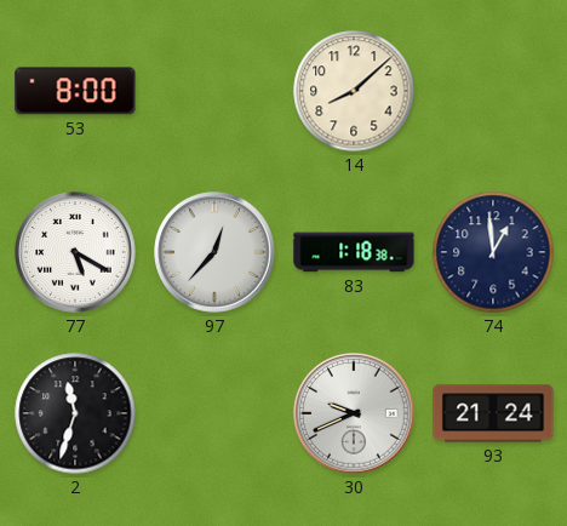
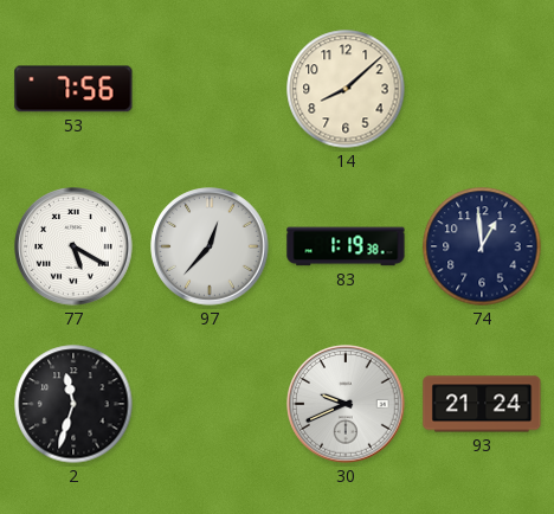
53: 8:00 -> 7:56
83: 1:18 -> 1:19
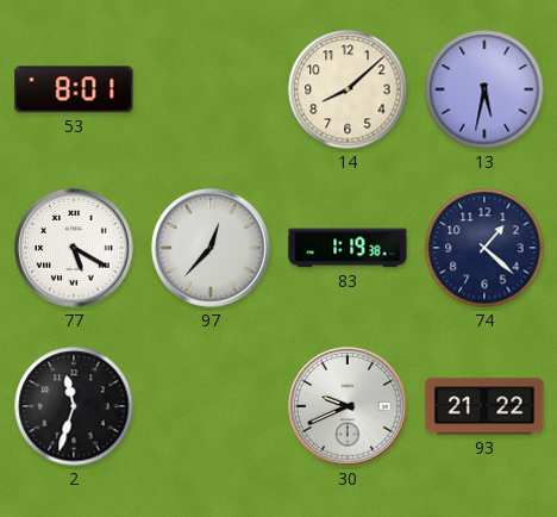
53: 7:56 -> 8:01
13: none -> 5:32
74: 12:59 -> 1:22
93: 21:24 -> 21:22
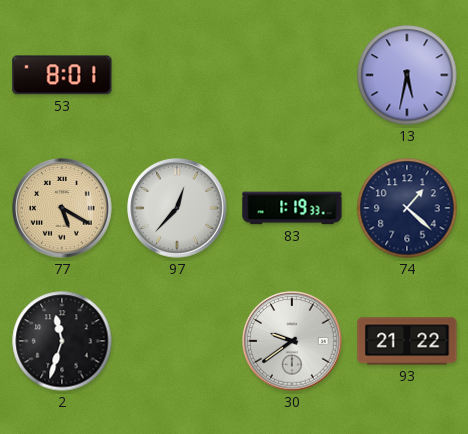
14: 8:08 -> none
77 dial: white -> champagne
83: 1:19:38 -> 1:19:33
30: 9:41 -> 9:39
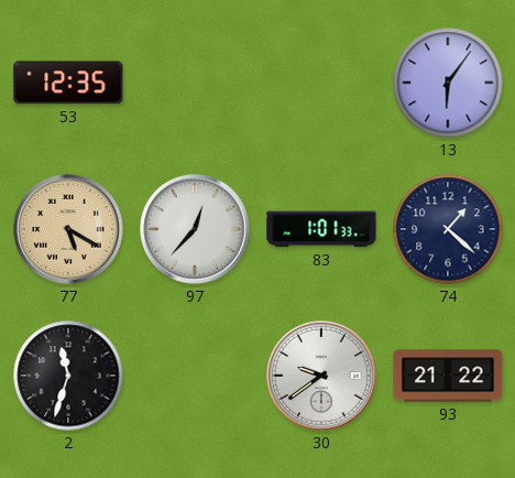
53: 8:01 -> 12:35
13: 5:32 -> 6:06
83: 1:19 -> 1:01
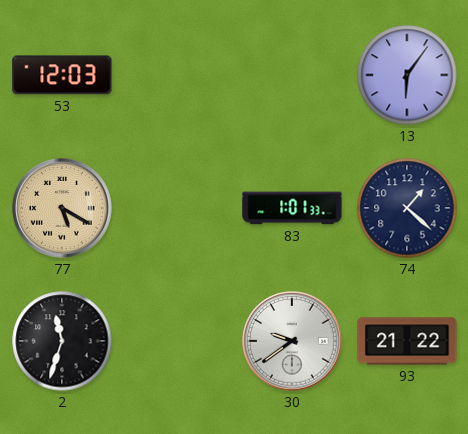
53: 12:35 -> 12:03
97: 12:37 -> none
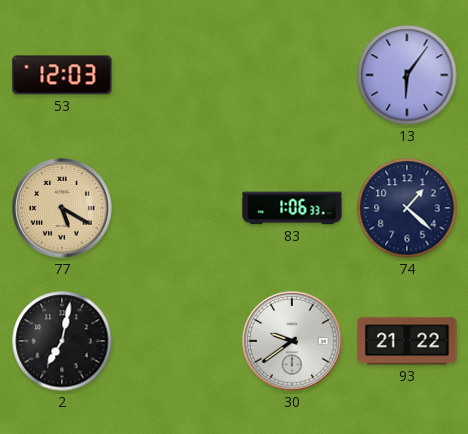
83: 1:01 -> 1:06
2: 11:33 -> 7:02
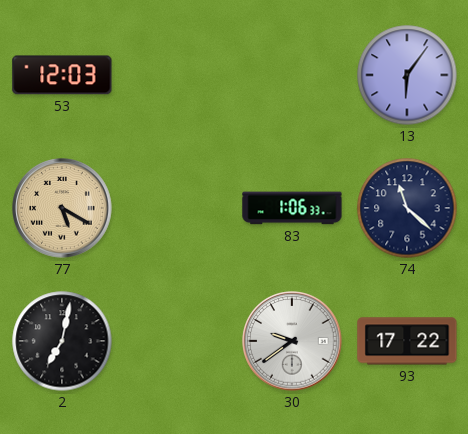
74: 1:22 -> 11:22
93: 21:22 -> 17:22
